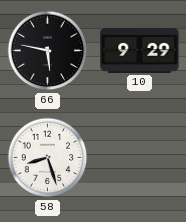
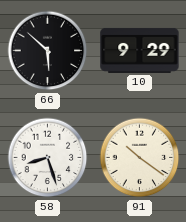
66: 5:47 -> 5:52
91: none -> 10:21
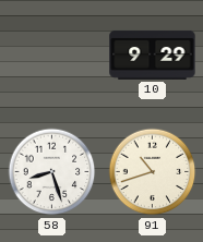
66: 5:52 -> none
91: 10:21 -> 10:42
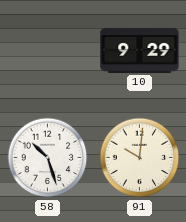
58: 8:27 -> 10:27
91: 10:42 -> 10:01
